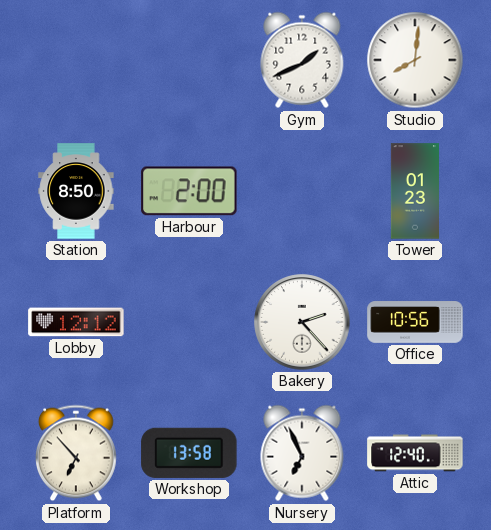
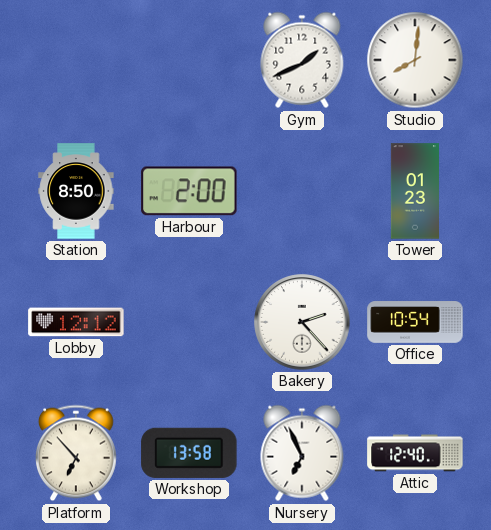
Office: 10:56 -> 10:54
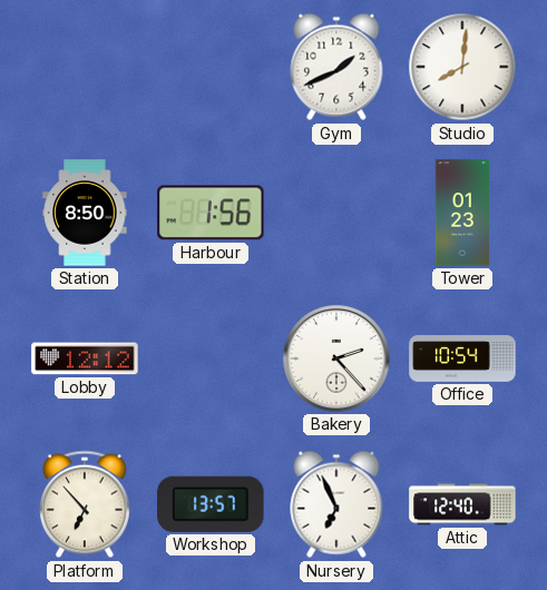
Harbour: 2:00 -> 1:56
Workshop: 13:58 -> 13:57
